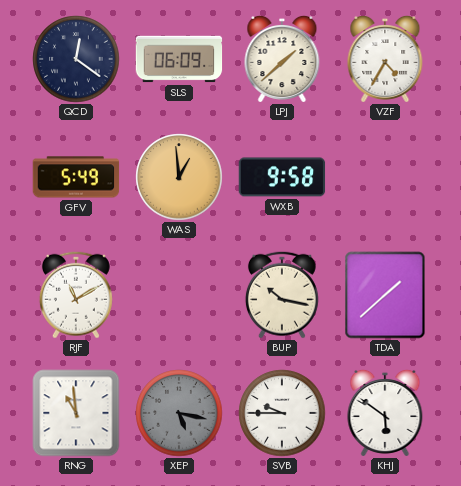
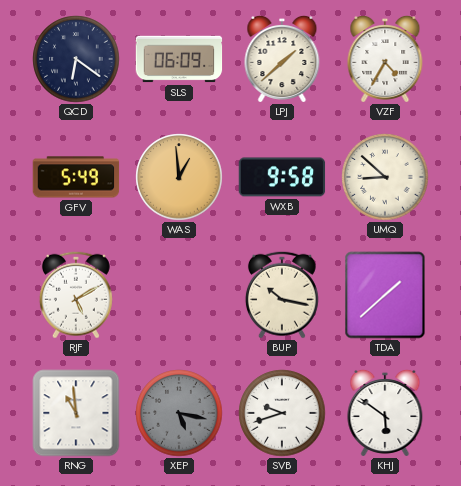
QCD: 12:21 -> 6:21
UMQ: none -> 8:52
RJF: 11:10 -> 5:10
SVB: 9:45 -> 9:42
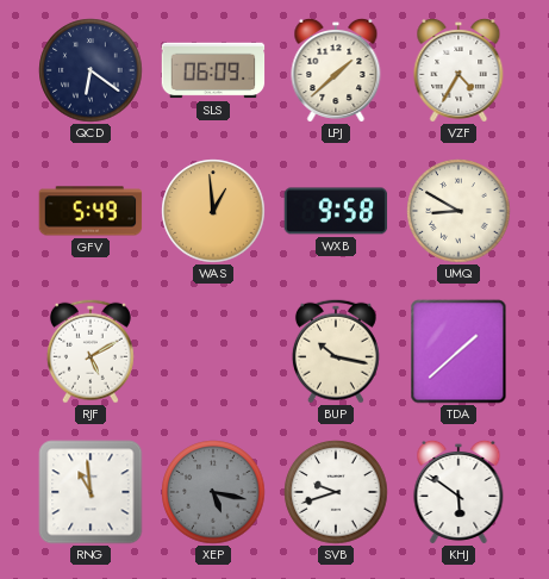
UMQ: 8:52 -> 8:50
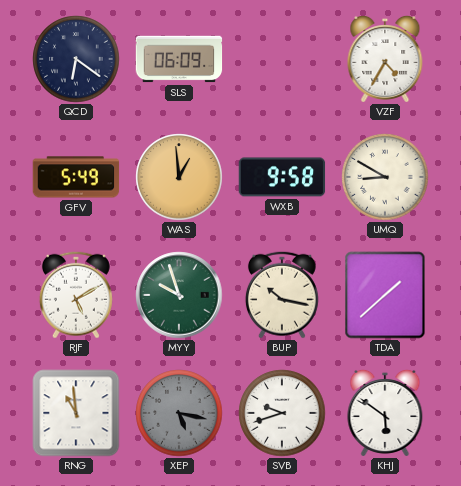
LPJ: 1:38 -> none
MYY: none -> 9:57
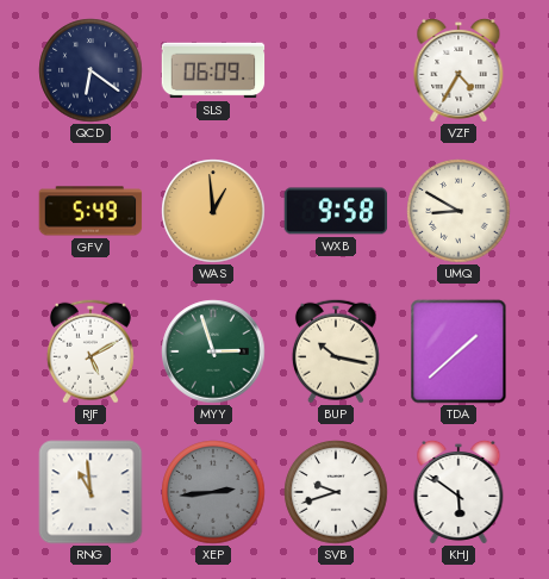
MYY: 9:57 -> 2:57
XEP: 5:17 -> 2:44
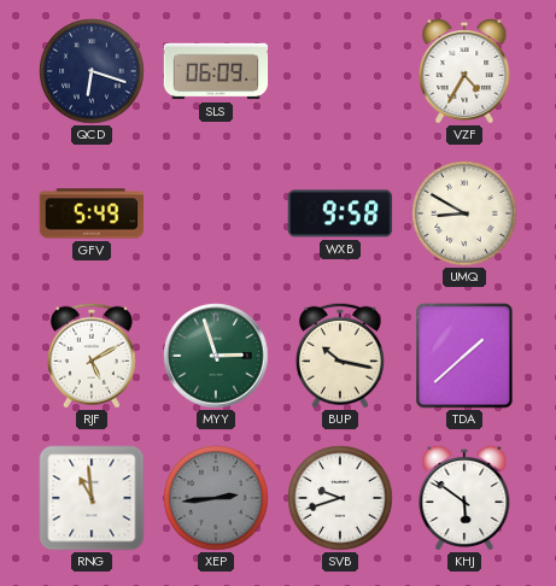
QCD: 6:21 -> 6:18
WAS: 12:59 -> none
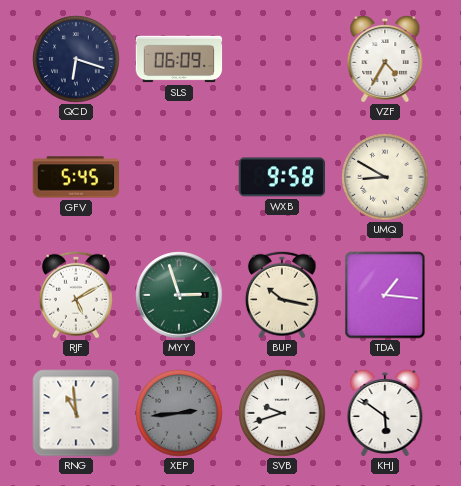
GFV: 5:49 -> 5:45
TDA: 1:38 -> 1:16
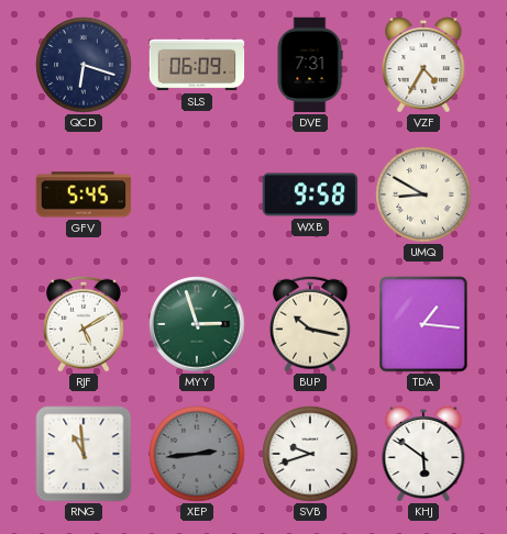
DVE: none -> 7:31
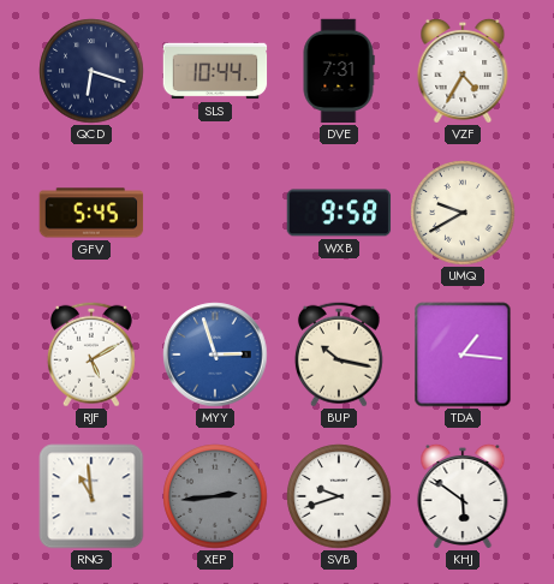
SLS: 06:09 -> 10:44
UMQ: 8:50 -> 9:40
MYY dial: green -> blue
